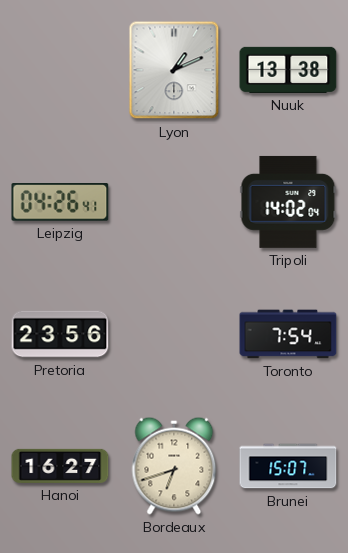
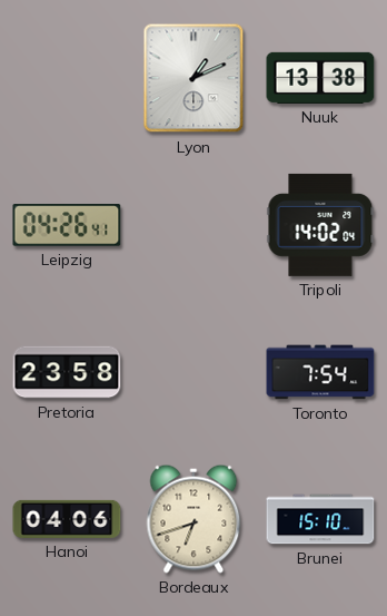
Pretoria: 23:56 -> 23:58
Hanoi: 16:27 -> 04:06
Brunei: 15:07 -> 15:10
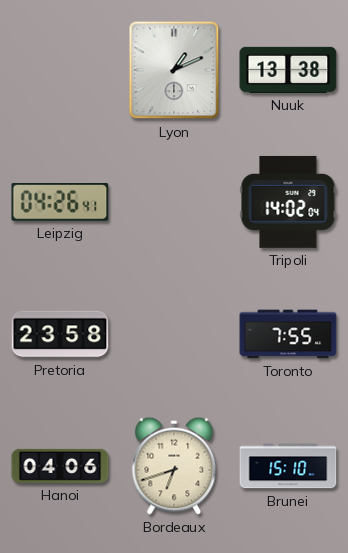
Toronto: 7:54 -> 7:55
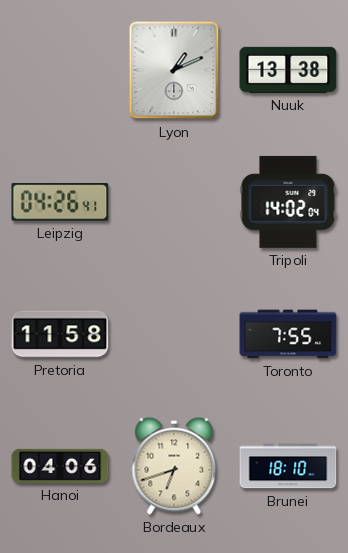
Pretoria: 23:58 -> 11:58
Brunei: 15:10 -> 18:10
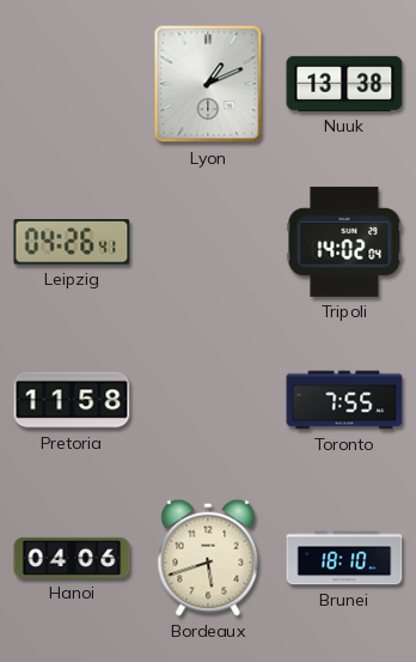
Bordeaux: 6:42 -> 5:42
